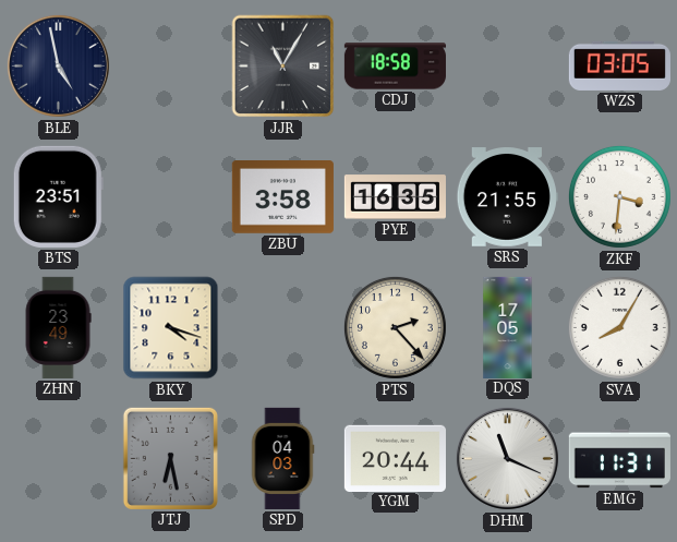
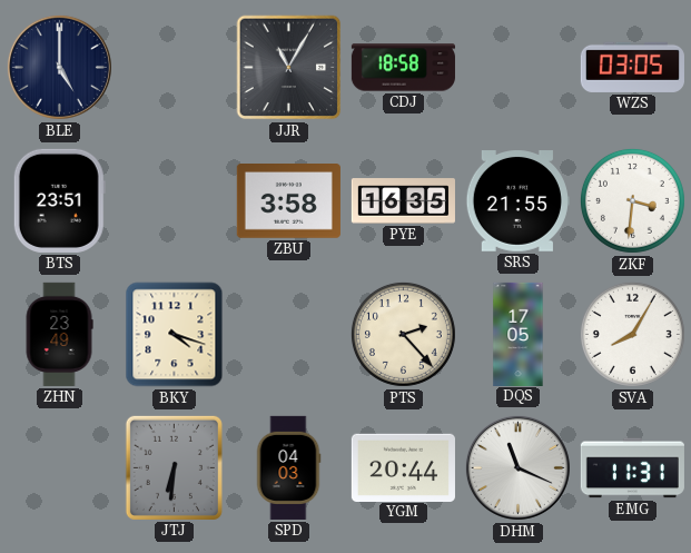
BLE: 4:58 -> 5:00
JTJ: 6:28 -> 6:31
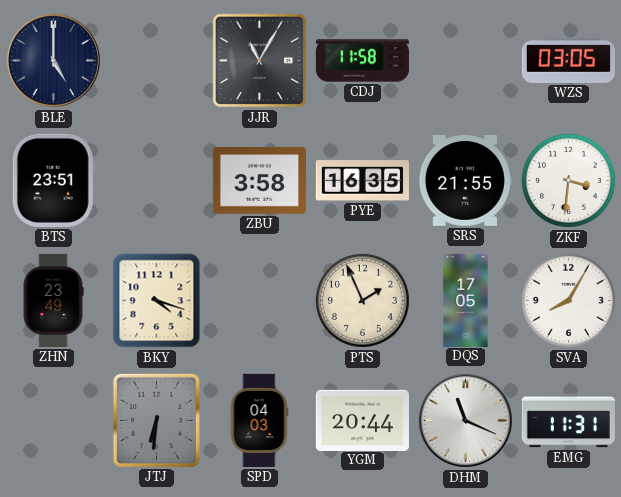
CDJ: 18:58 -> 11:58
PTS: 2:23 -> 1:56
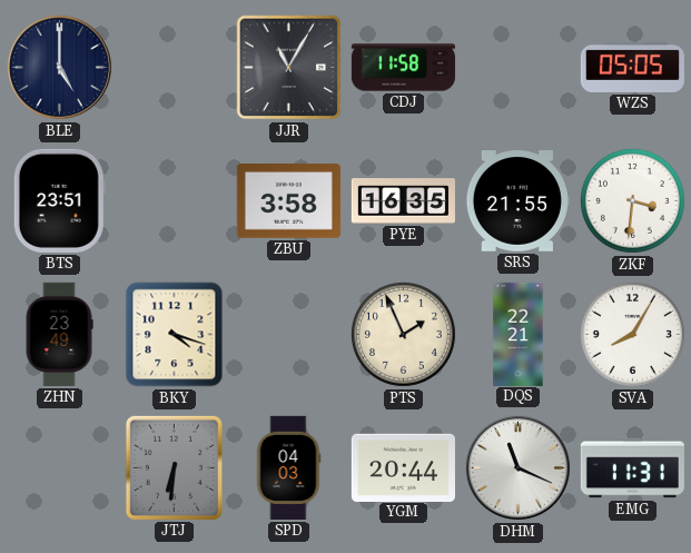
WZS: 03:05 -> 05:05
DQS: 17:05 -> 22:21
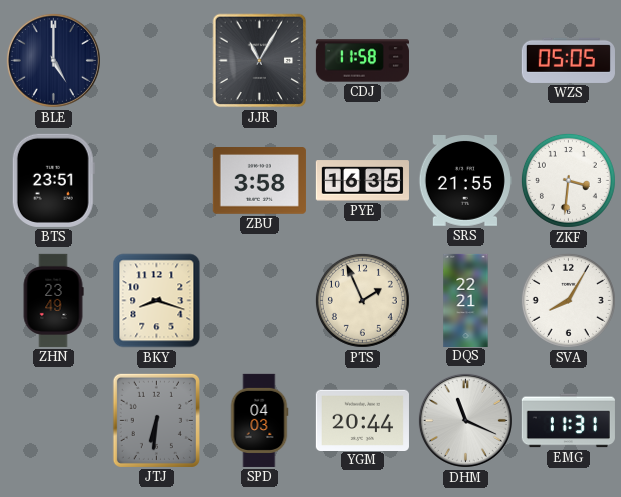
BKY: 4:18 -> 8:18
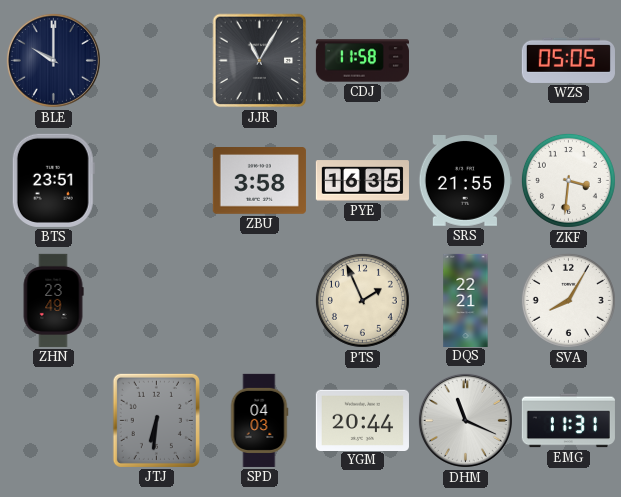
BLE: 5:00 -> 10:00
BKY: 8:18 -> none
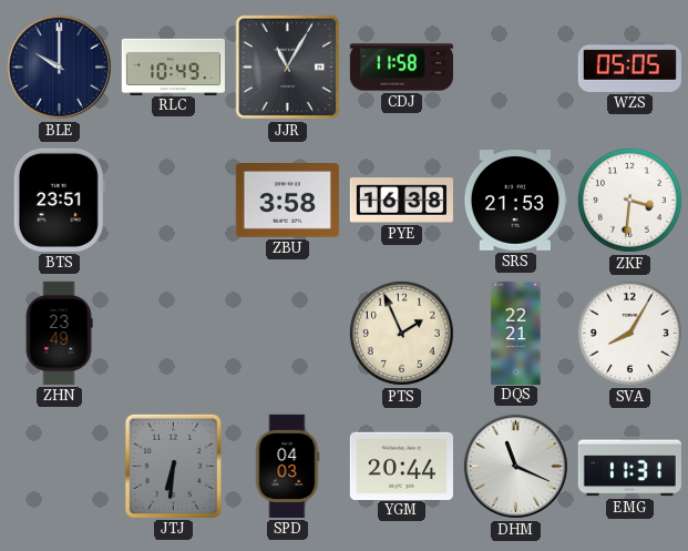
RLC: none -> 10:49
PYE: 16:35 -> 16:38
SRS: 21:55 -> 21:53
